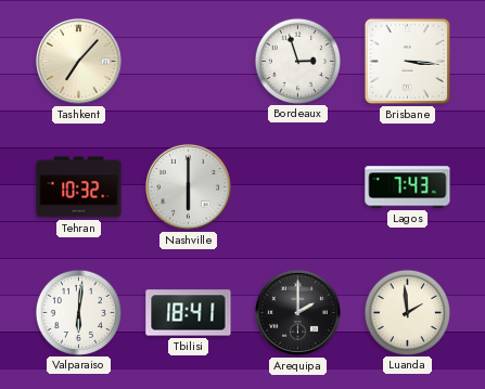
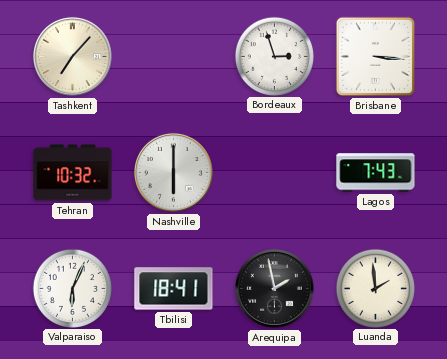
Valparaiso: 6:01 -> 6:04
Arequipa: 2:00 -> 1:58
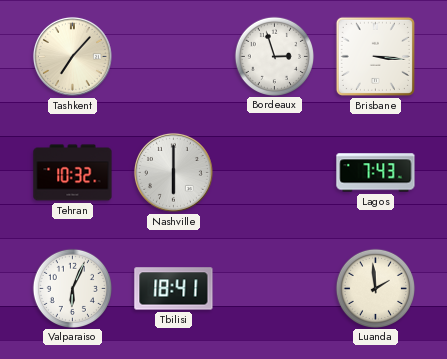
Arequipa: 1:58 -> none
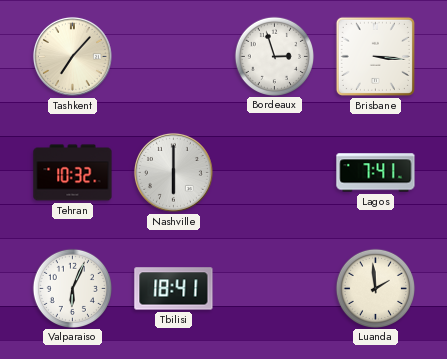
Lagos: 7:43 -> 7:41
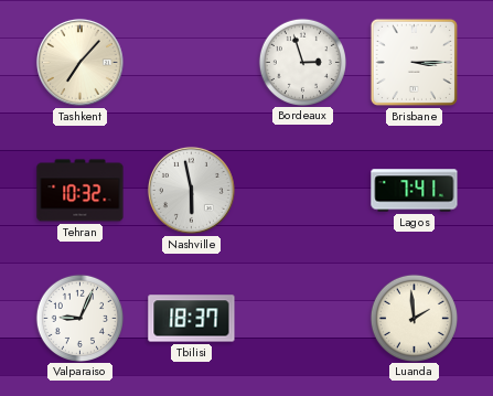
Brisbane: 3:16 -> 3:15
Nashville: 6:00 -> 5:58
Valparaiso: 6:04 -> 9:04
Tbilisi: 18:41 -> 18:37
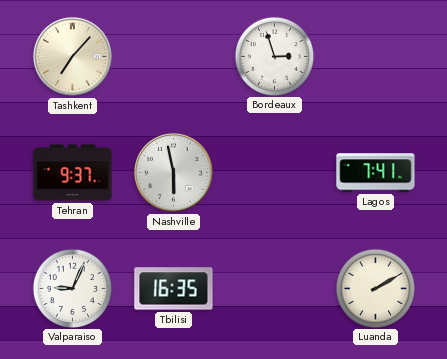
Brisbane: 3:15 -> none
Tehran: 10:32 -> 9:37
Tbilisi: 18:37 -> 16:35
Luanda: 1:59 -> 2:10
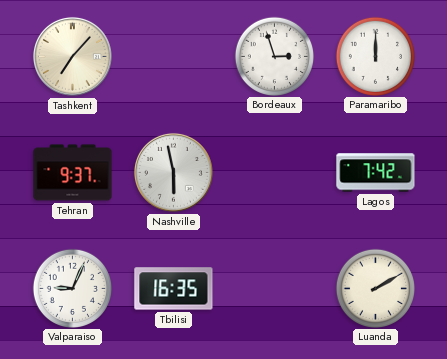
Paramaribo: none -> 12:00
Lagos: 7:41 -> 7:42
